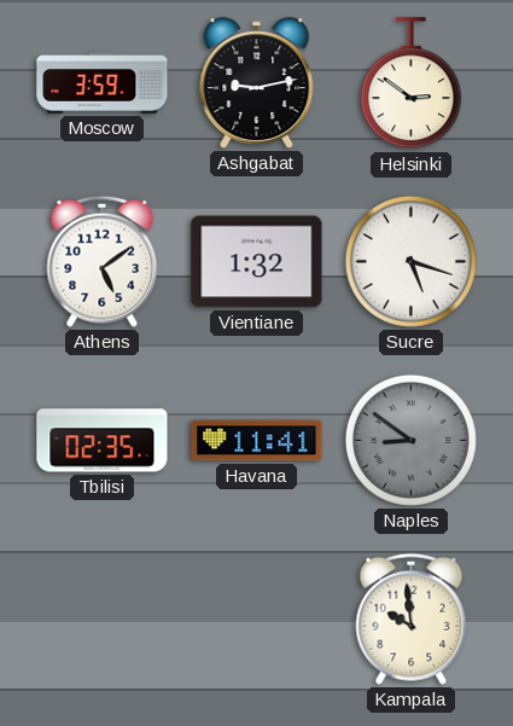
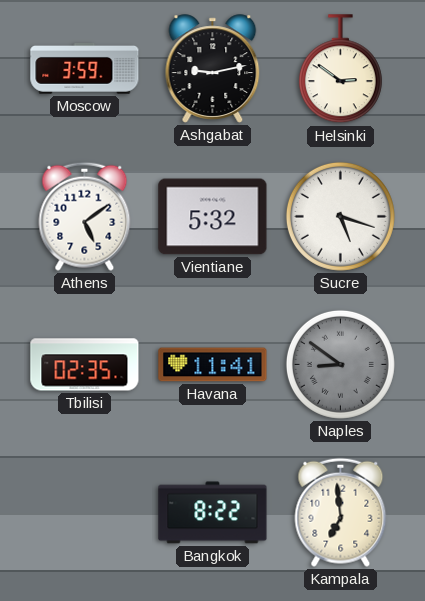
Vientiane: 1:32 -> 5:32
Bangkok: none -> 8:22
Kampala: 9:59 -> 6:59
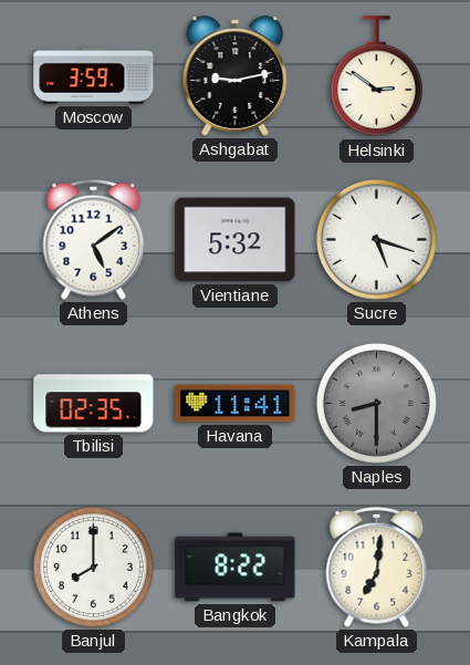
Naples: 8:51 -> 8:30
Banjul: none -> 8:00
Kampala: 6:59 -> 7:01
